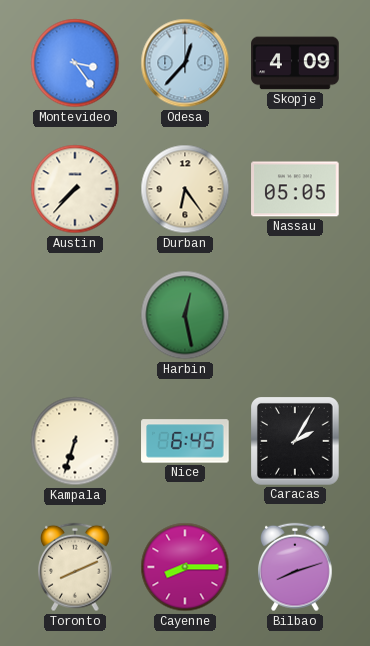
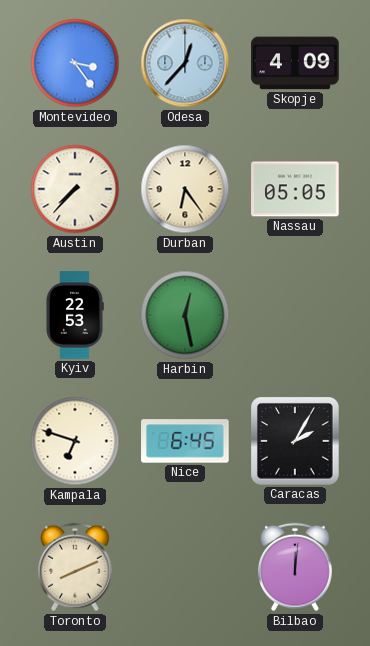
Kyiv: none -> 22:53
Kampala: 6:33 -> 6:48
Cayenne: 8:15 -> none
Bilbao: 8:12 -> 12:01
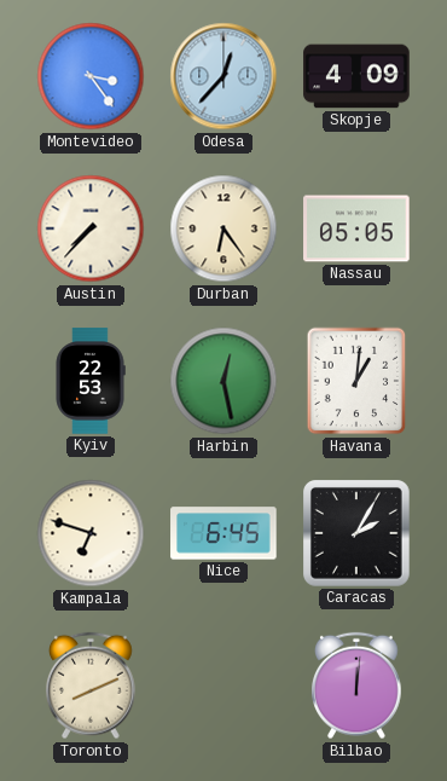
Havana: none -> 1:01
